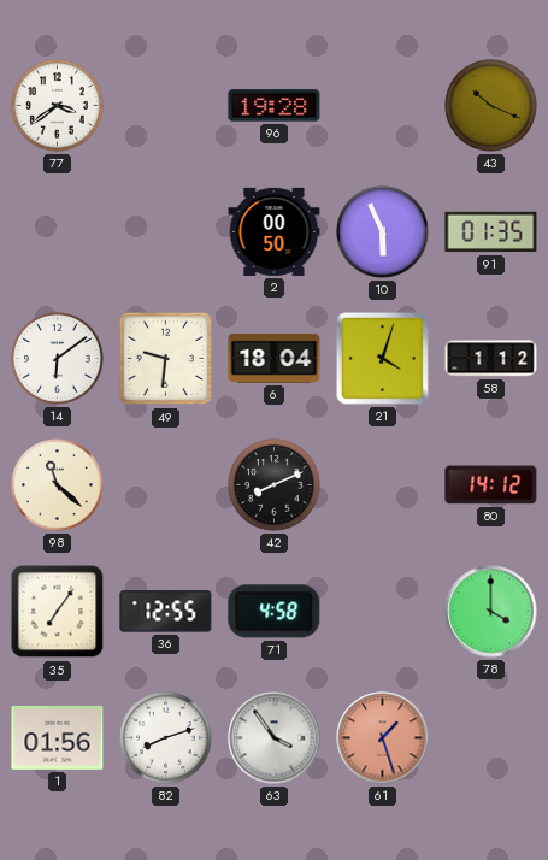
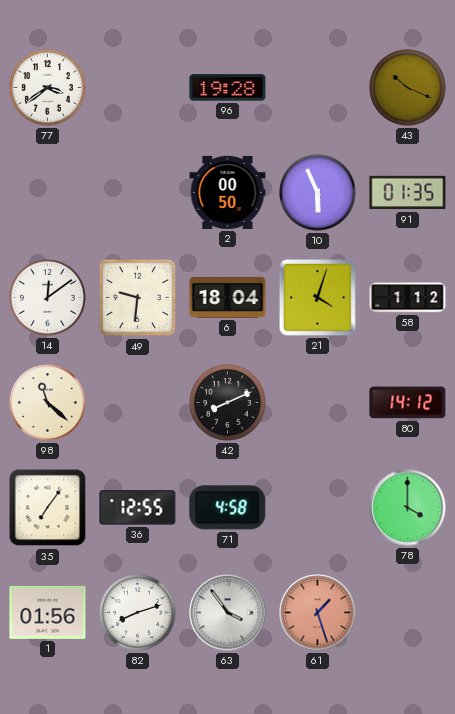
14: 6:09 -> 12:09
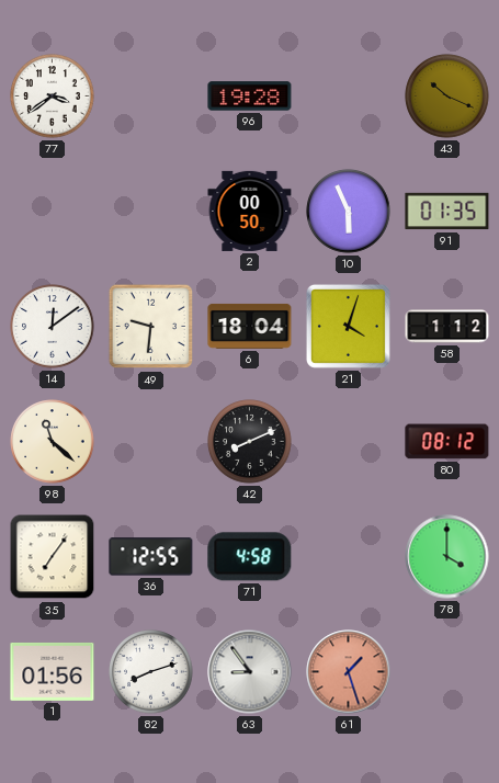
80: 14:12 -> 08:12
63: 3:54 -> 8:54
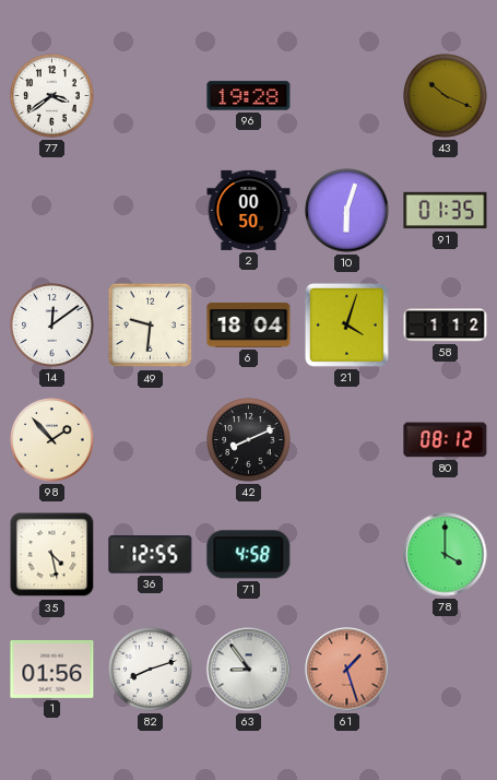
10: 5:56 -> 6:03
98: 11:22 -> 1:53
35: 7:06 -> 4:28
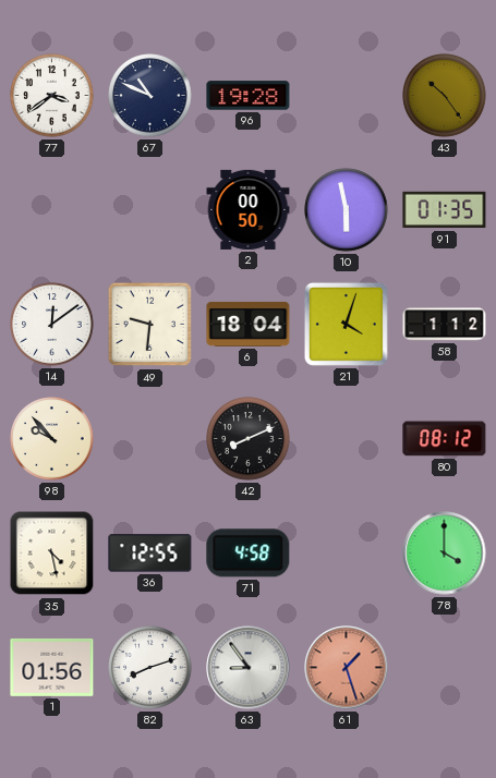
67: none -> 10:49
43: 10:19 -> 10:24
10: 6:03 -> 5:58
98: 1:53 -> 9:53
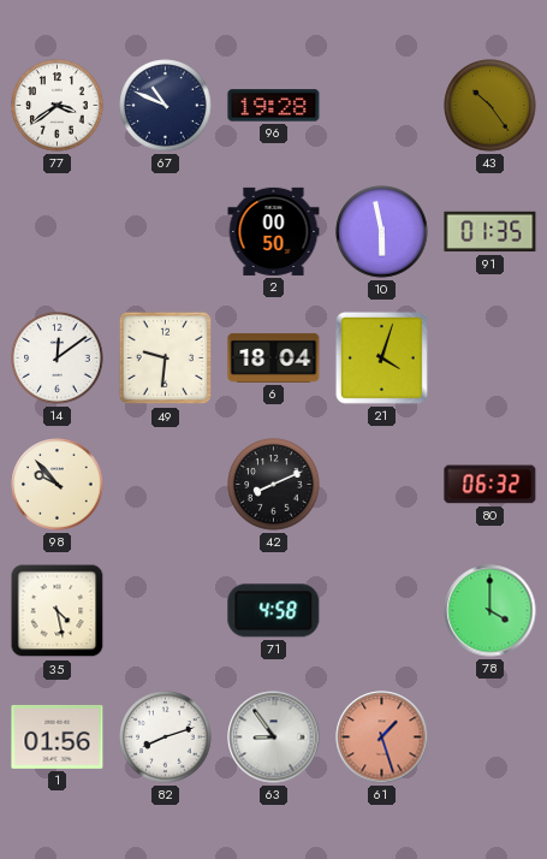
58: 1:12 -> none
80: 08:12 -> 06:32
36: 12:55 -> none
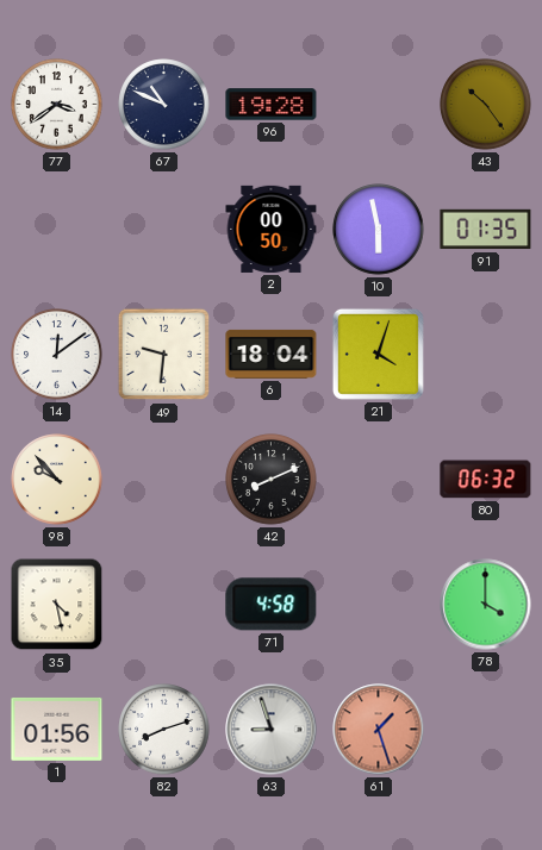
63: 8:54 -> 8:57
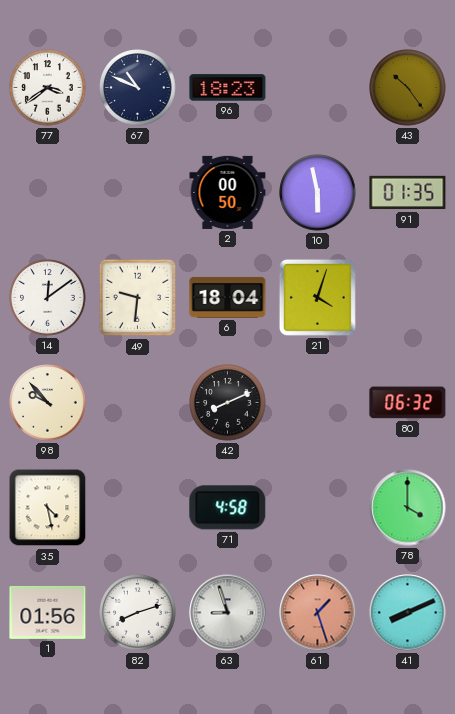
96: 19:28 -> 18:23
41: none -> 8:11
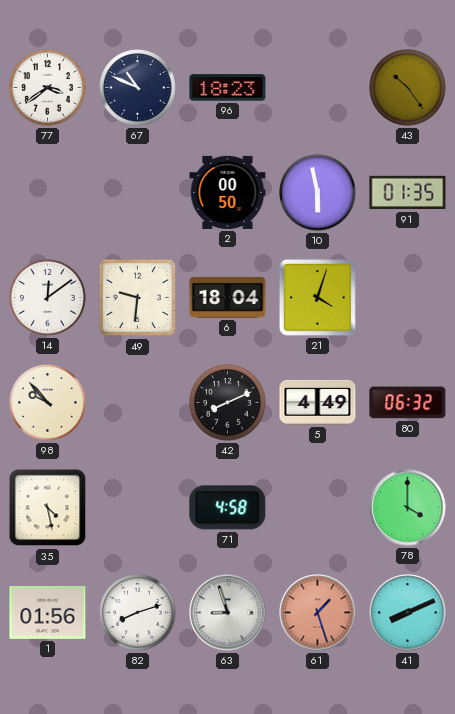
5: none -> 4:49
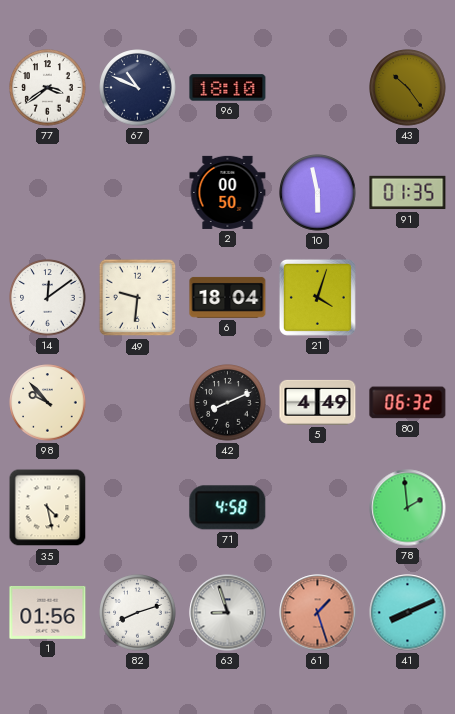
96: 18:23 -> 18:10
78: 4:00 -> 1:59
